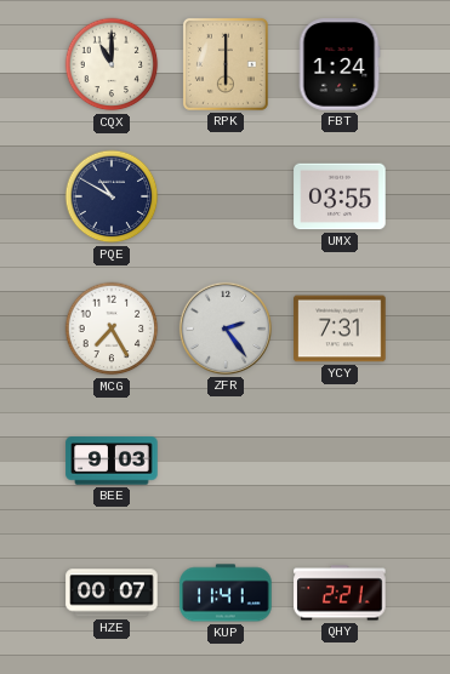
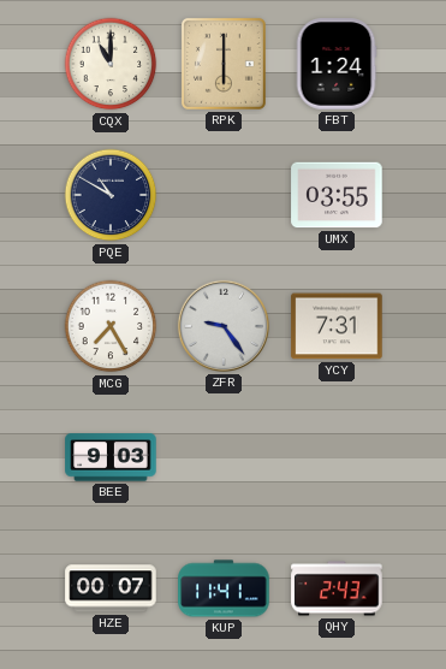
ZFR: 2:24 -> 9:24
QHY: 2:21 -> 2:43
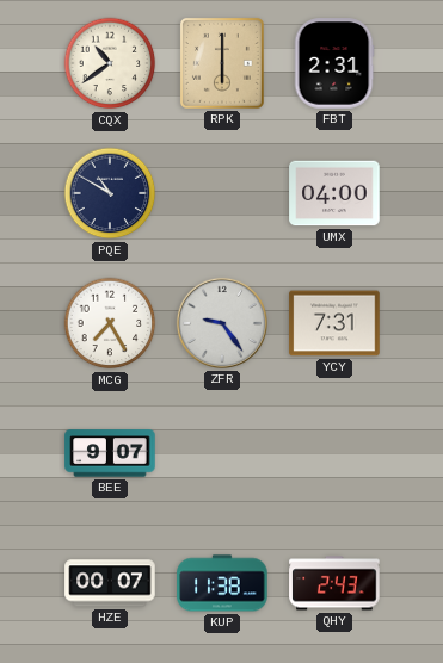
CQX: 11:00 -> 10:39
FBT: 1:24 -> 2:31
UMX: 03:55 -> 04:00
BEE: 9:03 -> 9:07
KUP: 11:41 -> 11:38
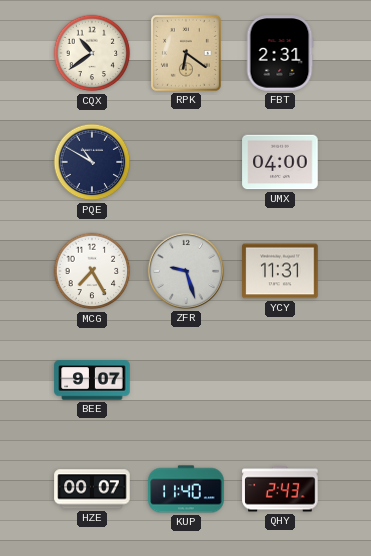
RPK: 6:00 -> 6:21
ZFR: 9:24 -> 9:27
YCY: 7:31 -> 11:31
KUP: 11:38 -> 11:40
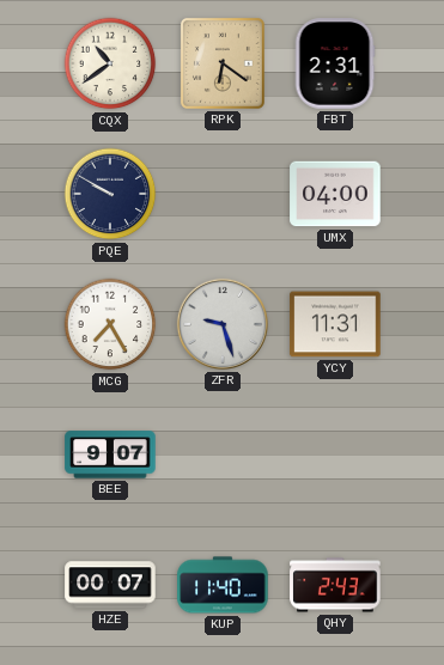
PQE: 10:50 -> 9:50
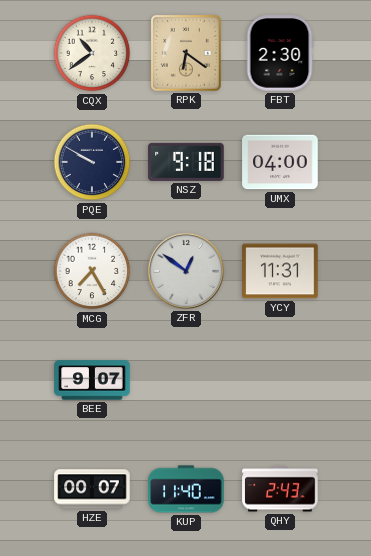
FBT: 2:31 -> 2:30
NSZ: none -> 9:18
ZFR: 9:27 -> 12:51
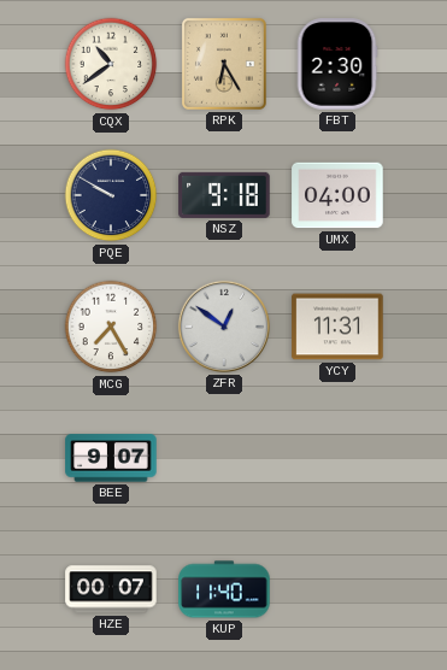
RPK: 6:21 -> 6:25
QHY: 2:43 -> none
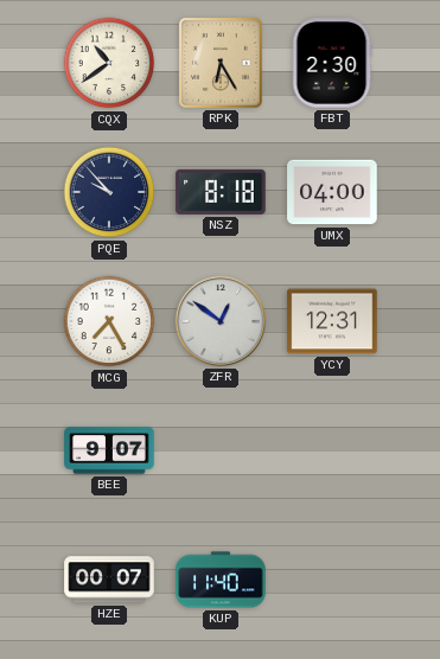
PQE: 9:50 -> 9:53
NSZ: 9:18 -> 8:18
YCY: 11:31 -> 12:31
